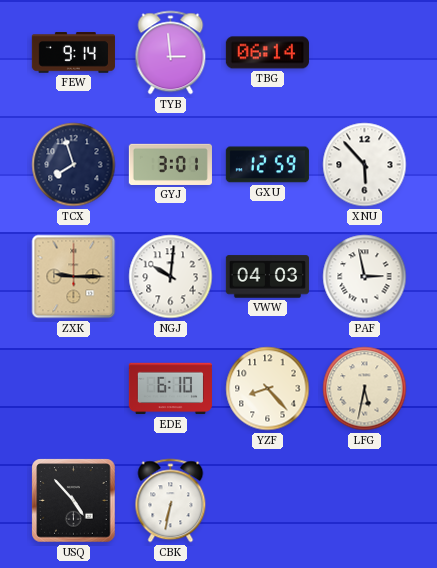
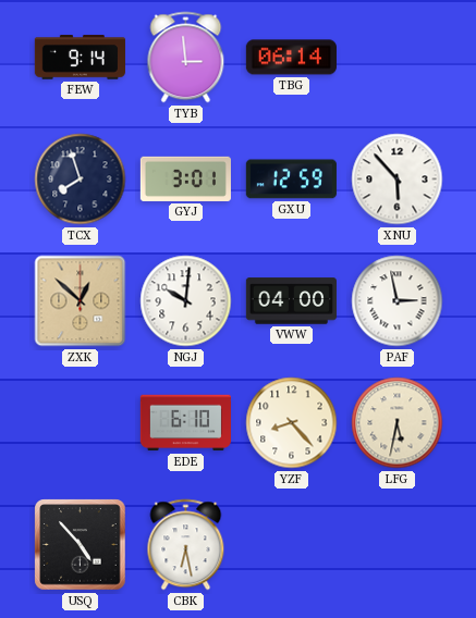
ZXK: 9:15 -> 12:52
VWW: 04:03 -> 04:00
CBK: 6:32 -> 6:28
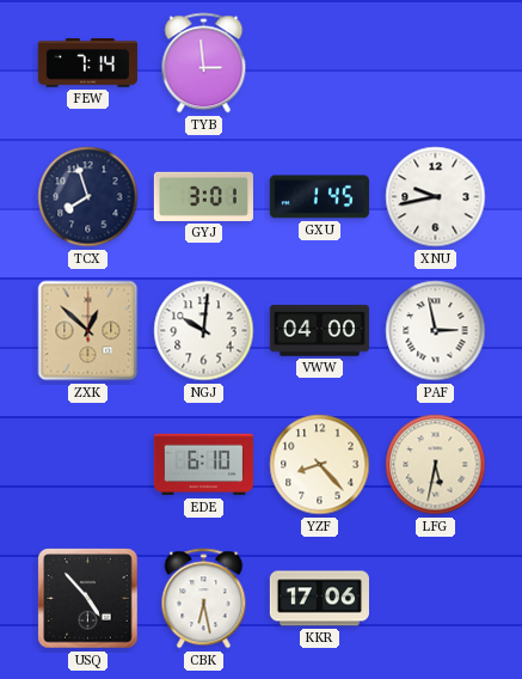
FEW: 9:14 -> 7:14
TBG: 06:14 -> none
GXU: 12:59 -> 1:45
XNU: 5:53 -> 9:43
KKR: none -> 17:06
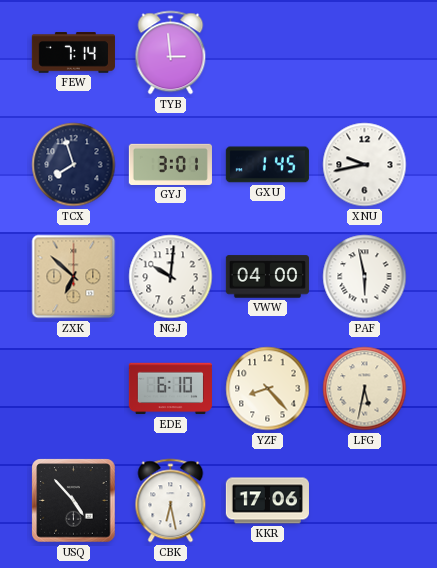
ZXK: 12:52 -> 6:52
PAF: 2:58 -> 5:58
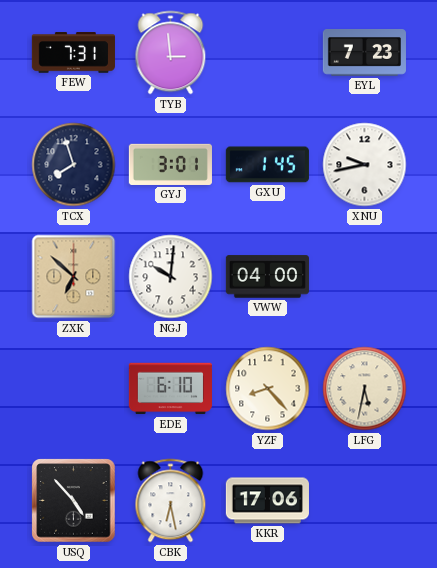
FEW: 7:14 -> 7:31
EYL: none -> 7:23
PAF: 5:58 -> none
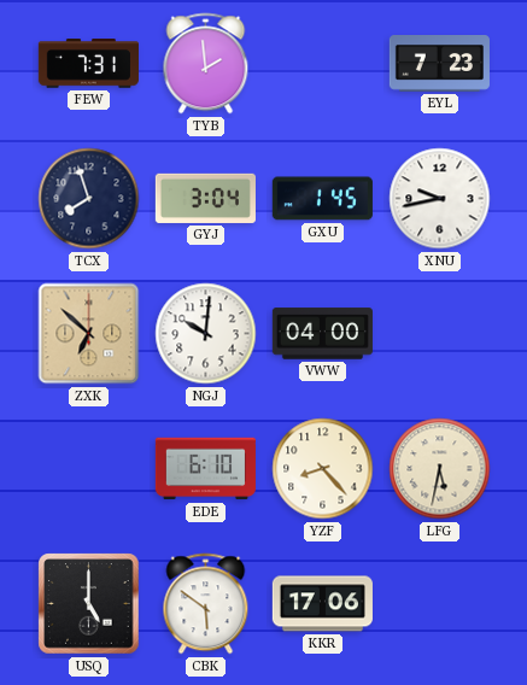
TYB: 2:59 -> 1:59
GYJ: 3:01 -> 3:04
USQ: 4:53 -> 5:00
CBK: 6:28 -> 5:51
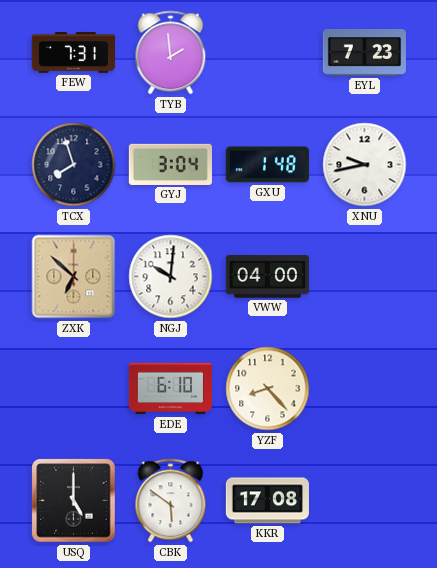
GXU: 1:45 -> 1:48
LFG: 5:32 -> none
KKR: 17:06 -> 17:08
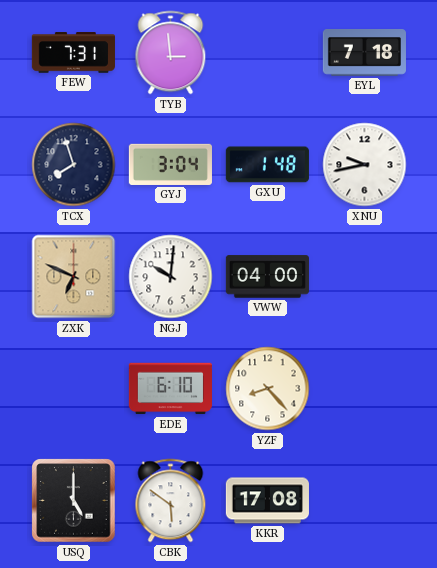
TYB: 1:59 -> 2:59
EYL: 7:23 -> 7:18
ZXK: 6:52 -> 6:49
